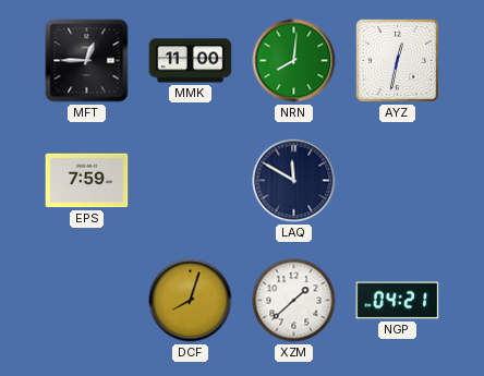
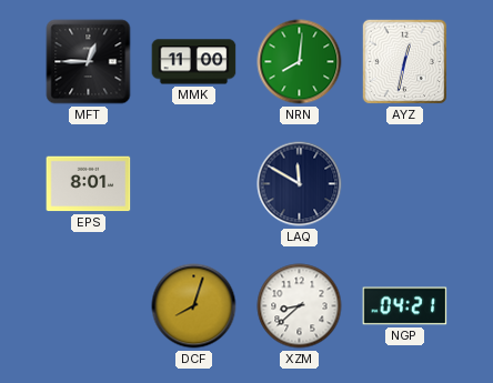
EPS: 7:59 -> 8:01
XZM: 1:38 -> 8:38
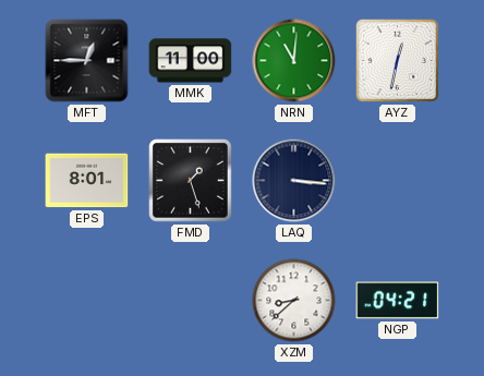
NRN: 8:01 -> 11:01
FMD: none -> 1:27
LAQ: 11:50 -> 3:16
DCF: 8:03 -> none
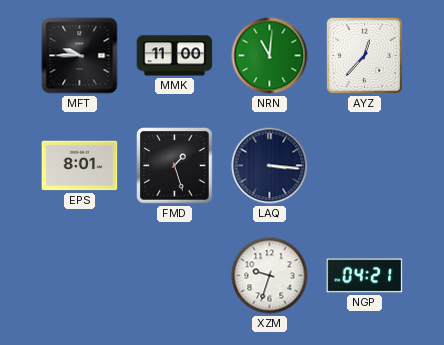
MFT: 12:45 -> 9:45
AYZ: 12:32 -> 12:37
XZM: 8:38 -> 9:33
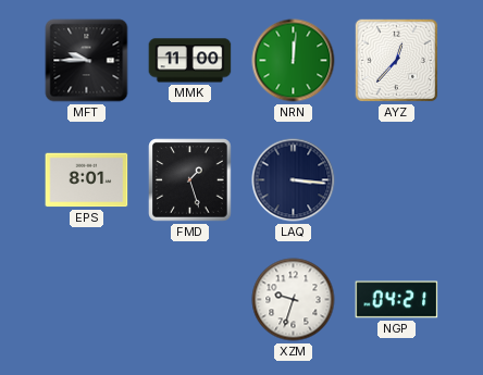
NRN: 11:01 -> 12:01
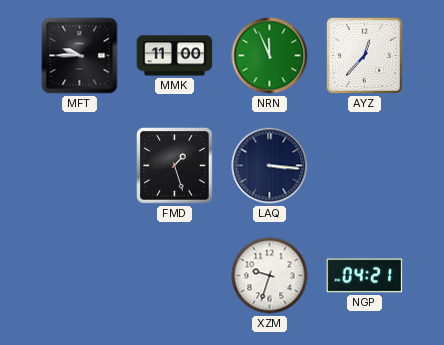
NRN: 12:01 -> 11:56
EPS: 8:01 -> none
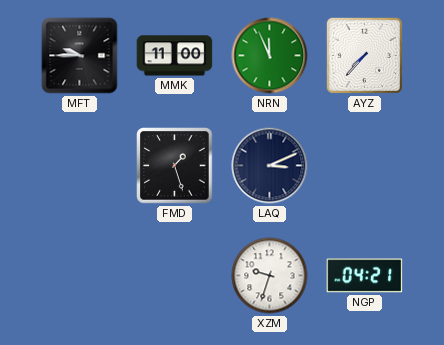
AYZ: 12:37 -> 7:37
LAQ: 3:16 -> 3:11
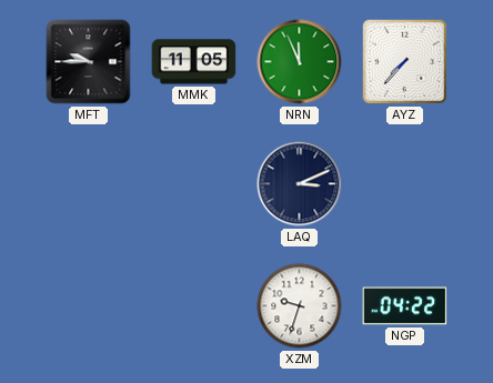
MMK: 11:00 -> 11:05
FMD: 1:27 -> none
NGP: 04:21 -> 04:22
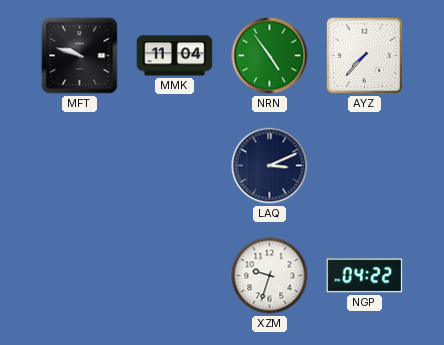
MFT: 9:45 -> 9:48
MMK: 11:05 -> 11:04
NRN: 11:56 -> 4:54
